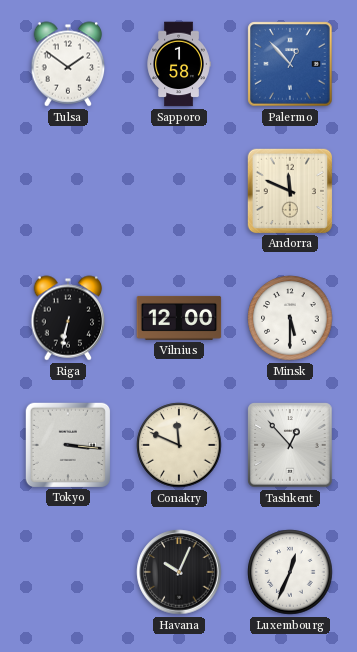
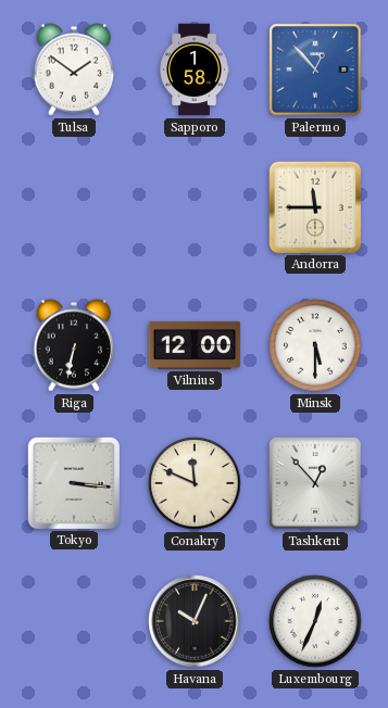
Andorra: 11:49 -> 11:45
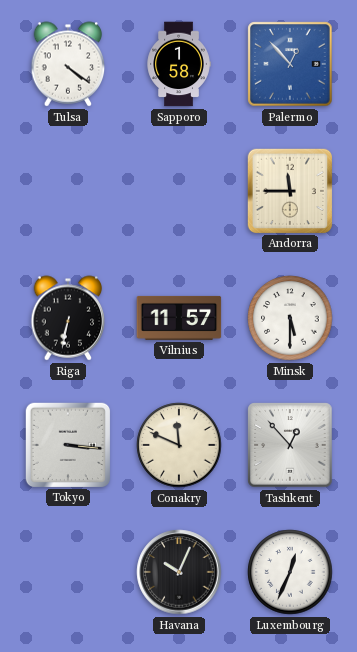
Tulsa: 1:51 -> 4:21
Vilnius: 12:00 -> 11:57
